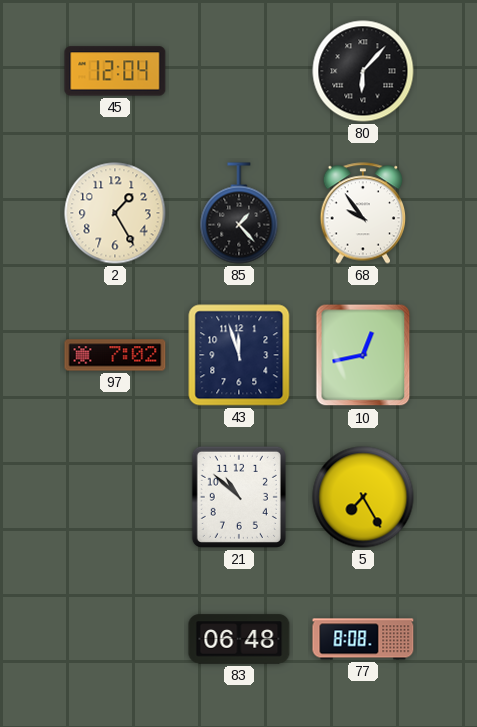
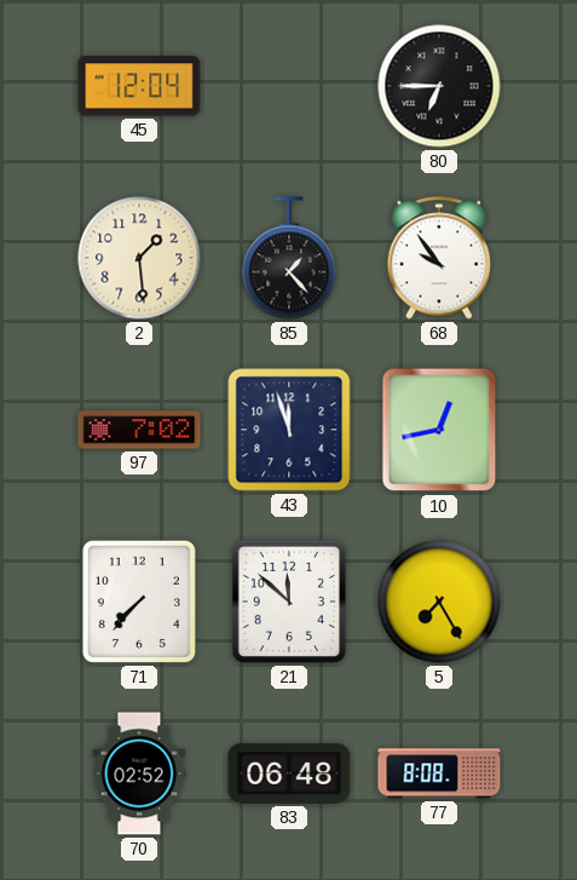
80: 6:07 -> 6:45
2: 1:25 -> 1:29
71: none -> 7:37
21: 10:52 -> 11:52
70: none -> 02:52
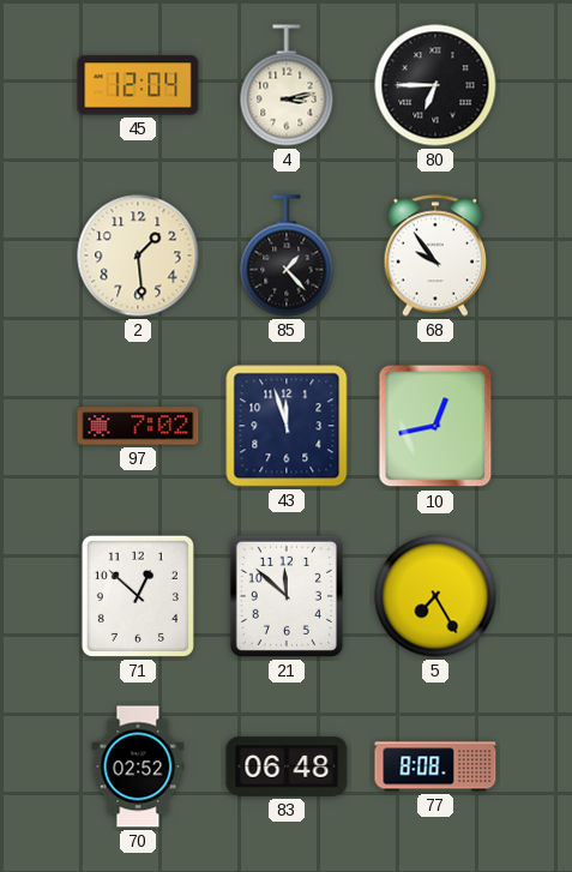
4: none -> 3:13
71: 7:37 -> 12:52
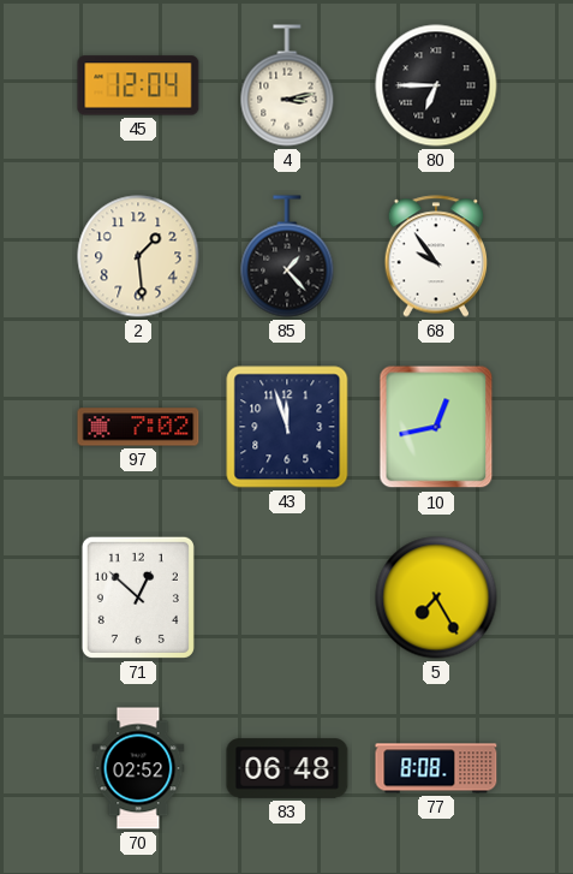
21: 11:52 -> none
